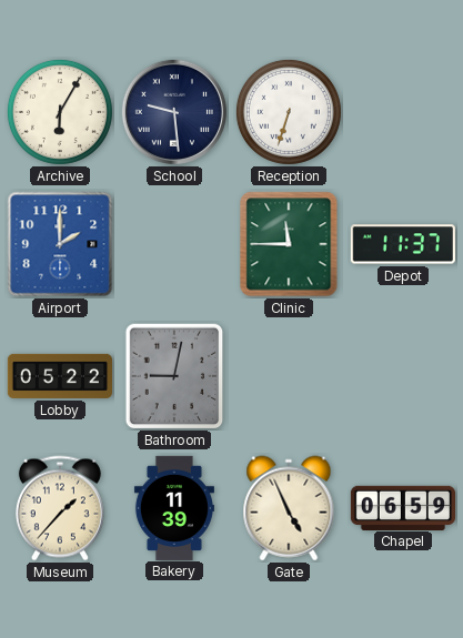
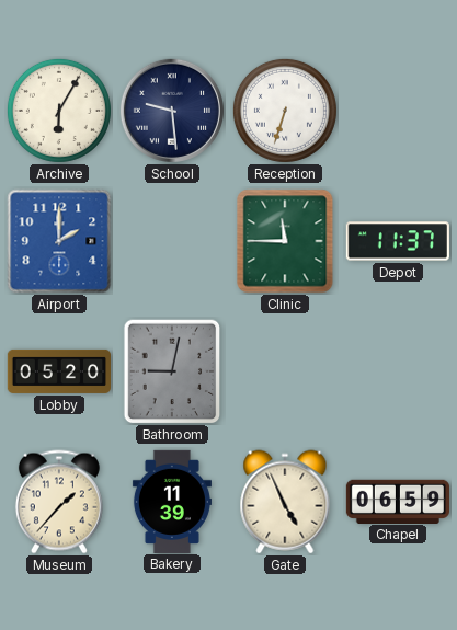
Lobby: 05:22 -> 05:20
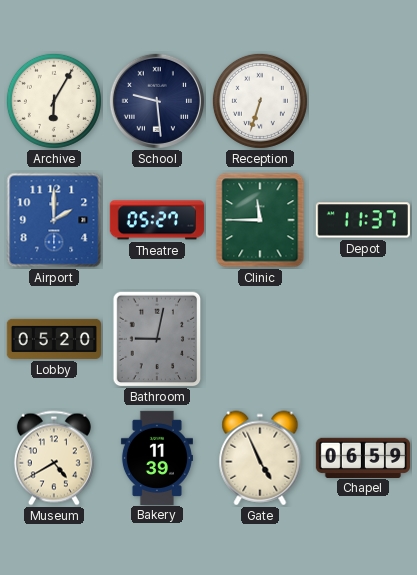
Theatre: none -> 05:27
Museum: 1:37 -> 4:40
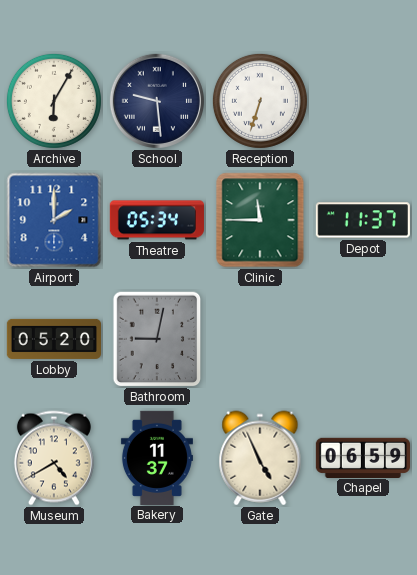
Theatre: 05:27 -> 05:34
Bakery: 11:39 -> 11:37
